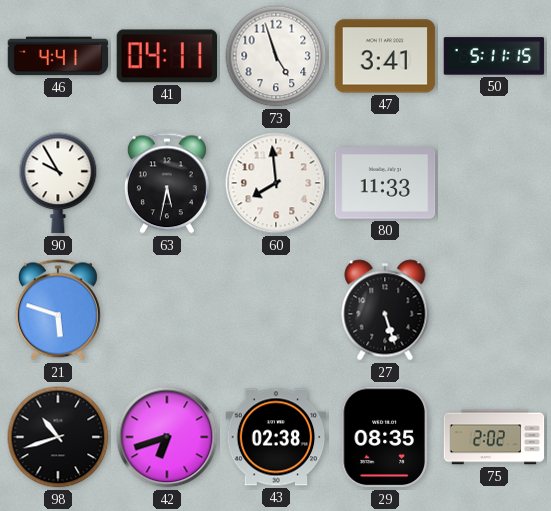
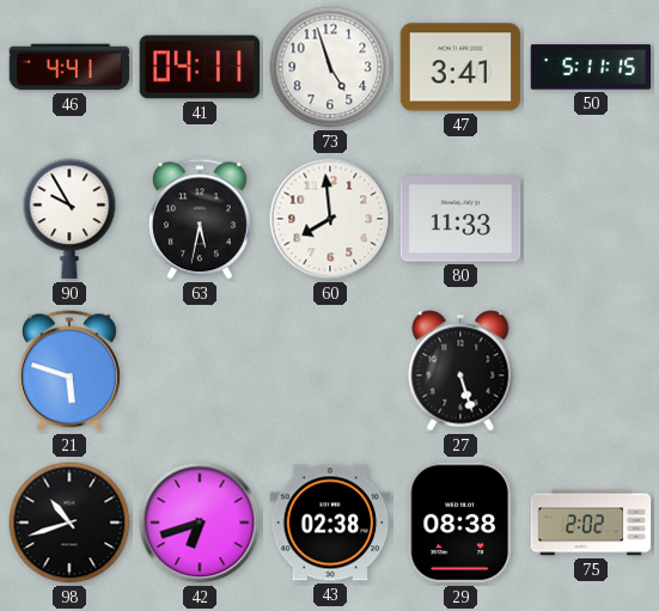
29: 08:35 -> 08:38
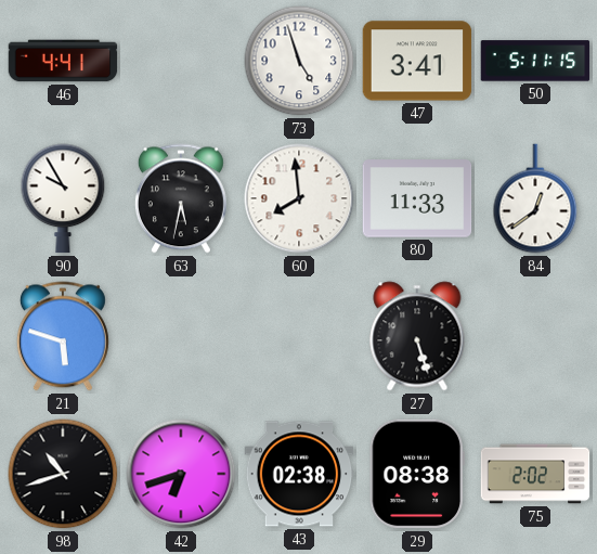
41: 04:11 -> none
84: none -> 12:39
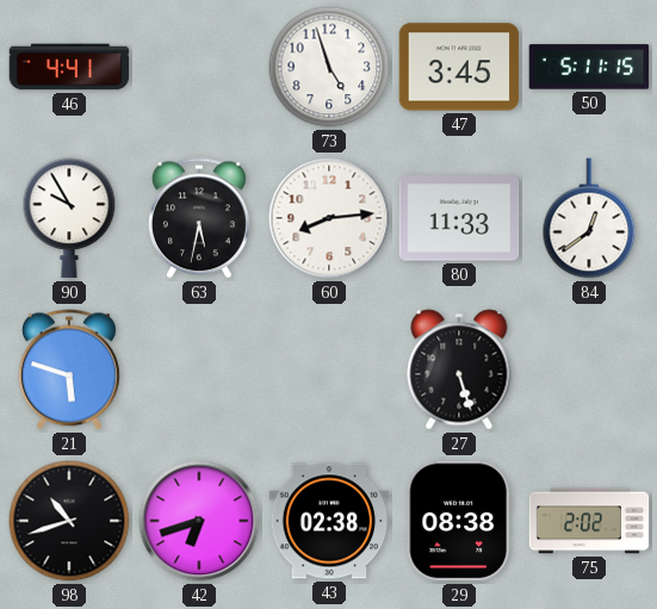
47: 3:41 -> 3:45
60: 7:59 -> 8:14
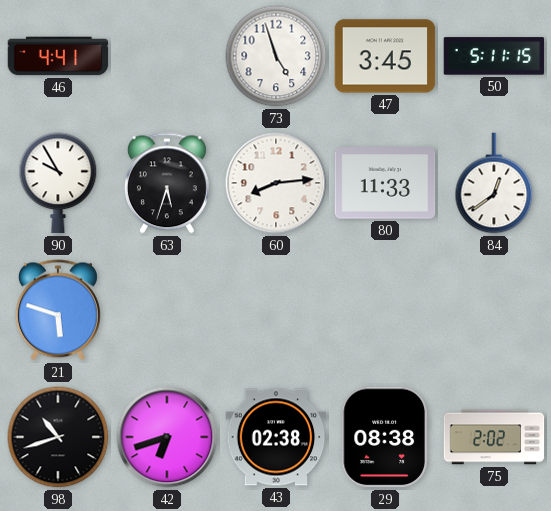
63: 5:32 -> 5:33
27: 5:27 -> none
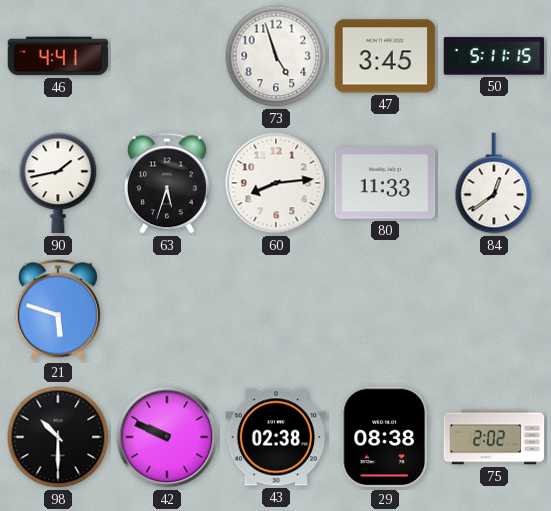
90: 9:55 -> 1:43
98: 10:42 -> 10:30
42: 6:42 -> 9:49
